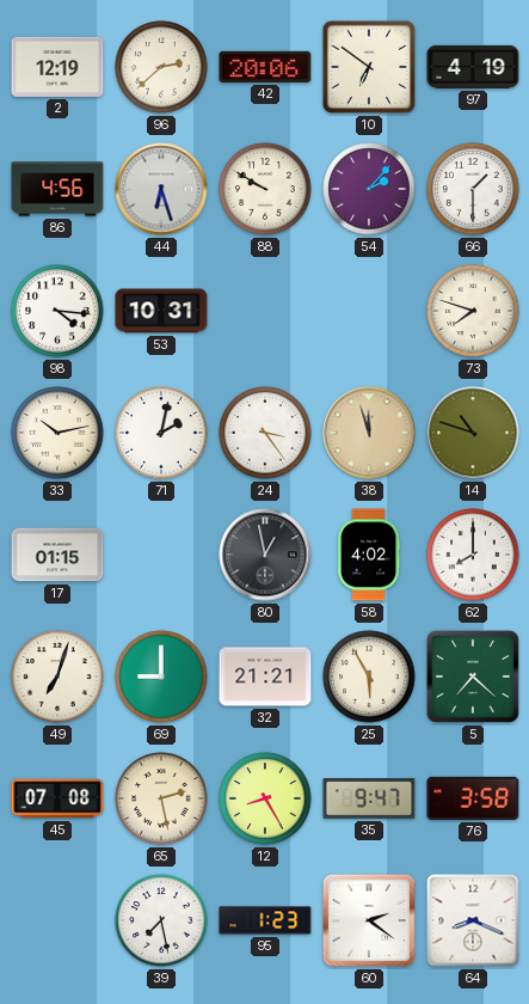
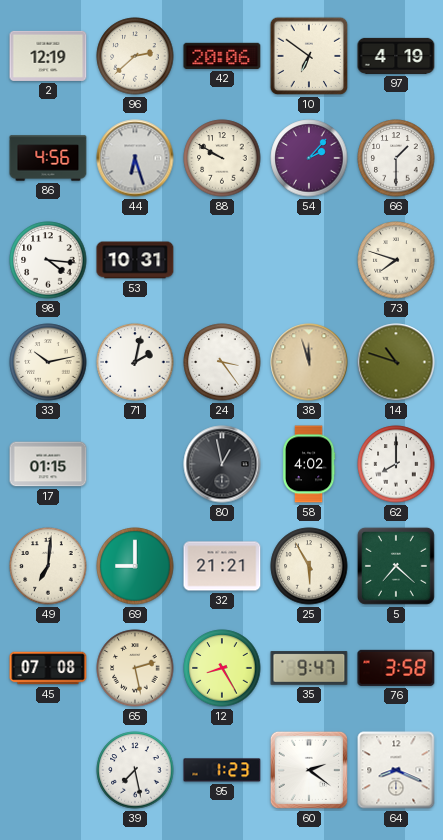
49: 7:03 -> 7:01
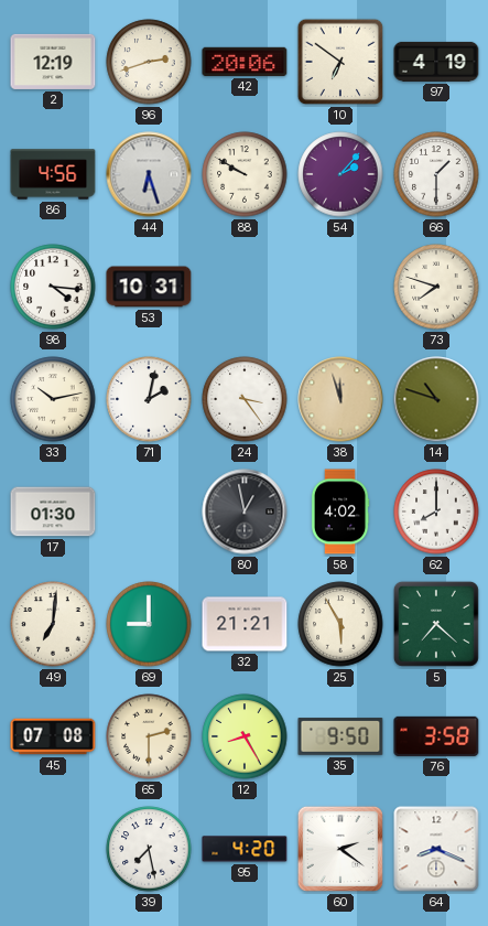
96: 2:38 -> 2:42
17: 01:15 -> 01:30
65: 2:28 -> 2:30
35: 9:47 -> 9:50
95: 1:23 -> 4:20
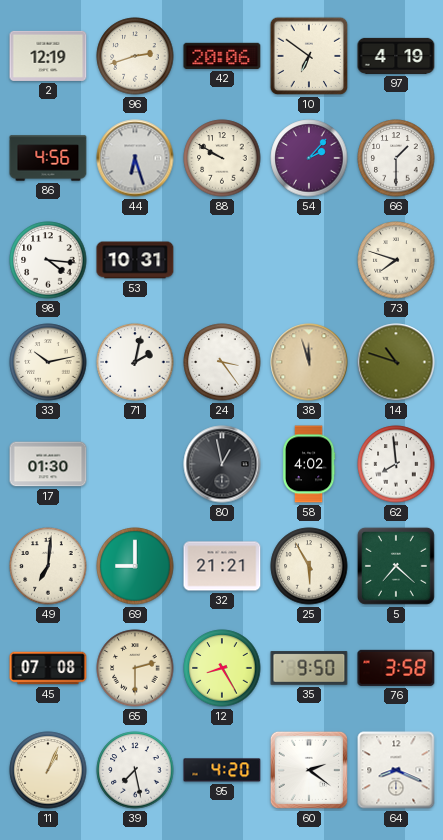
62: 8:00 -> 7:59
11: none -> 1:04
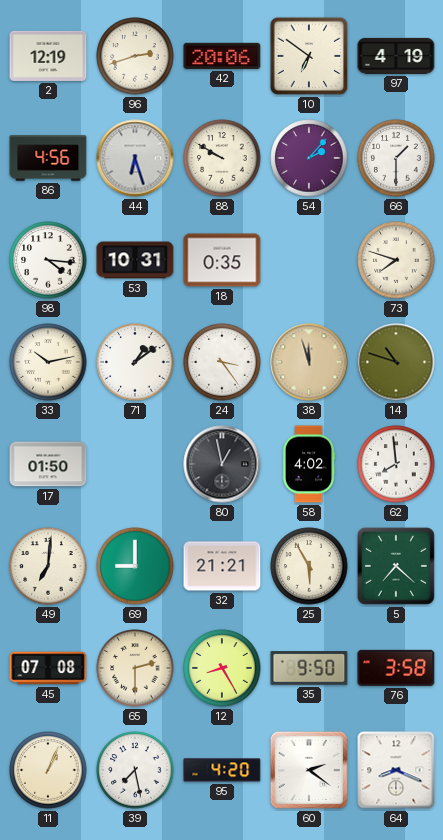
18: none -> 0:35
71: 2:02 -> 1:09
17: 01:30 -> 01:50
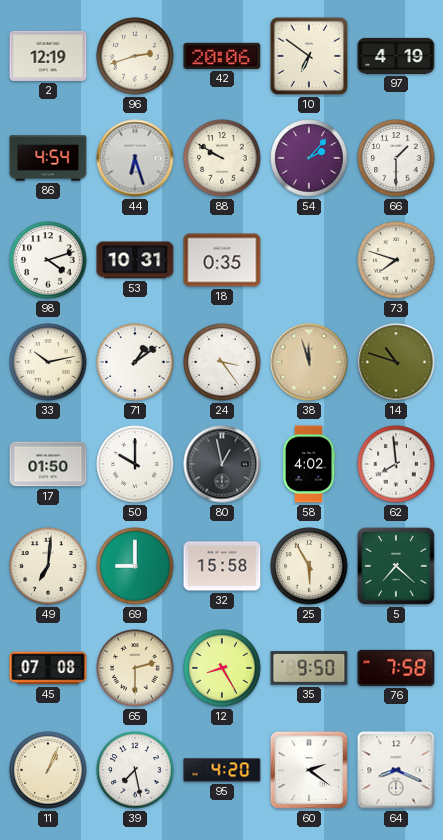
86: 4:56 -> 4:54
98: 4:16 -> 4:12
50: none -> 10:00
32: 21:21 -> 15:58
76: 3:58 -> 7:58
